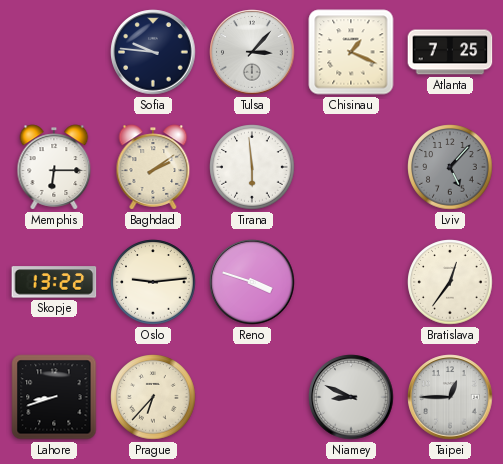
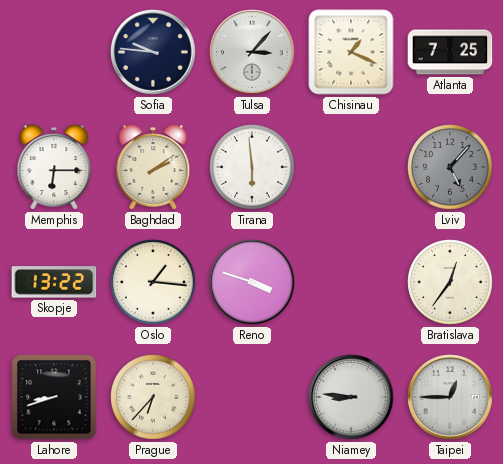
Oslo: 9:14 -> 1:16
Niamey: 8:49 -> 8:46
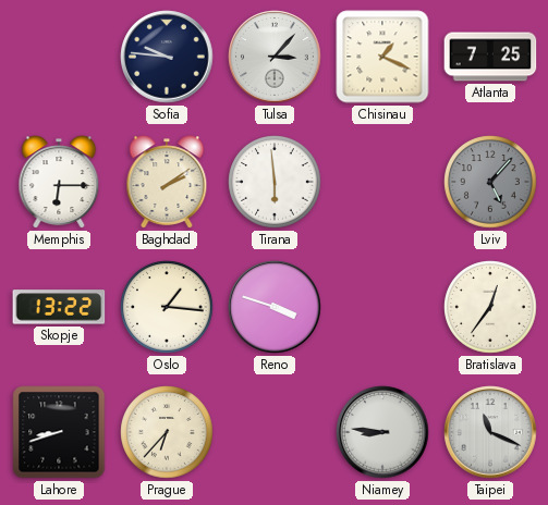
Taipei: 12:45 -> 11:19
